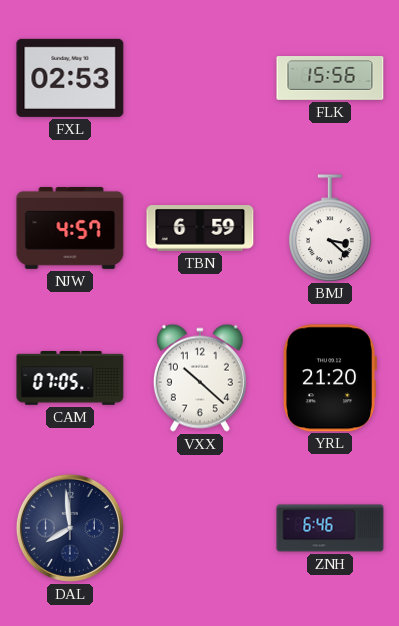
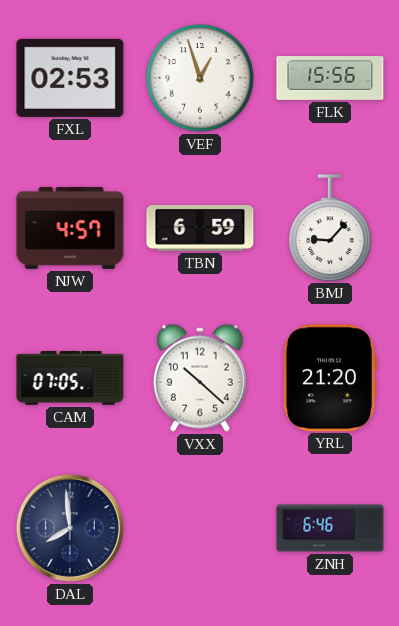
VEF: none -> 12:57
BMJ: 3:22 -> 9:07
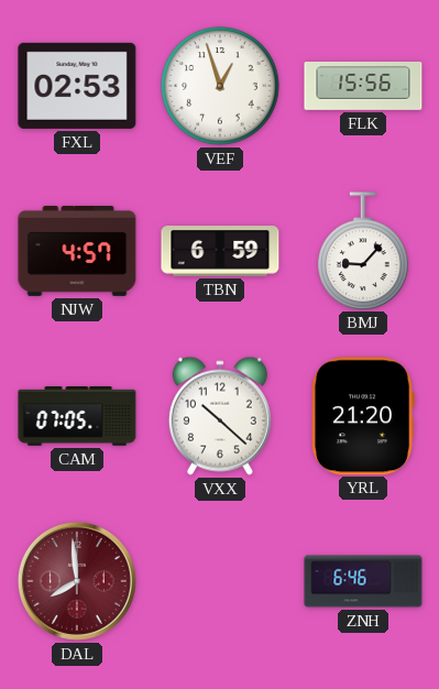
DAL dial: navy -> burgundy
